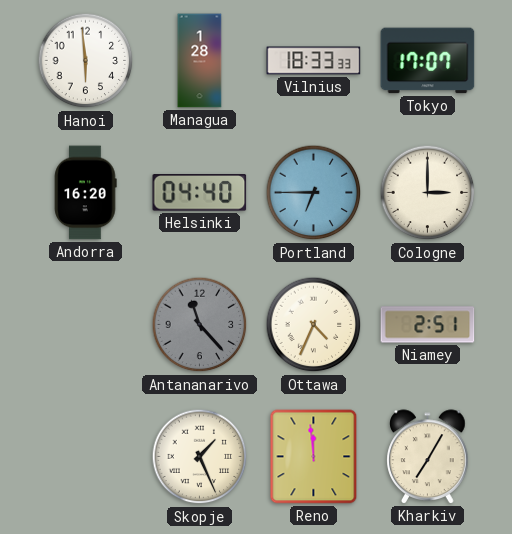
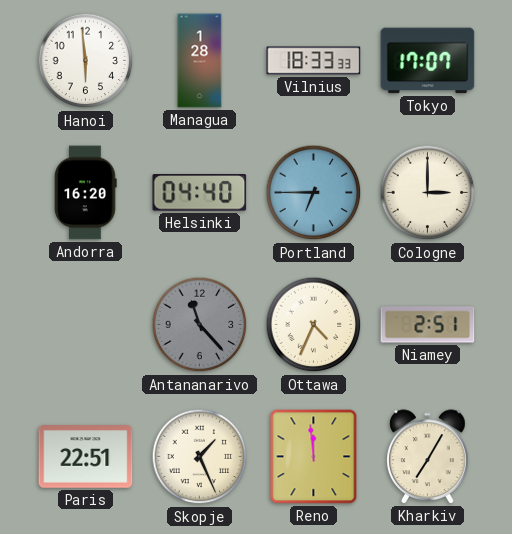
Paris: none -> 22:51
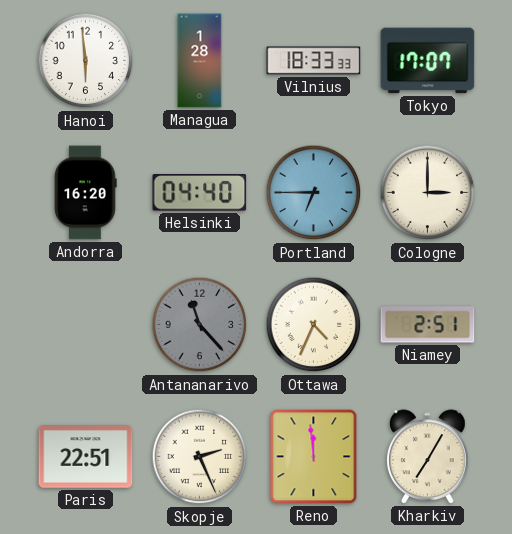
Skopje: 1:26 -> 2:26
